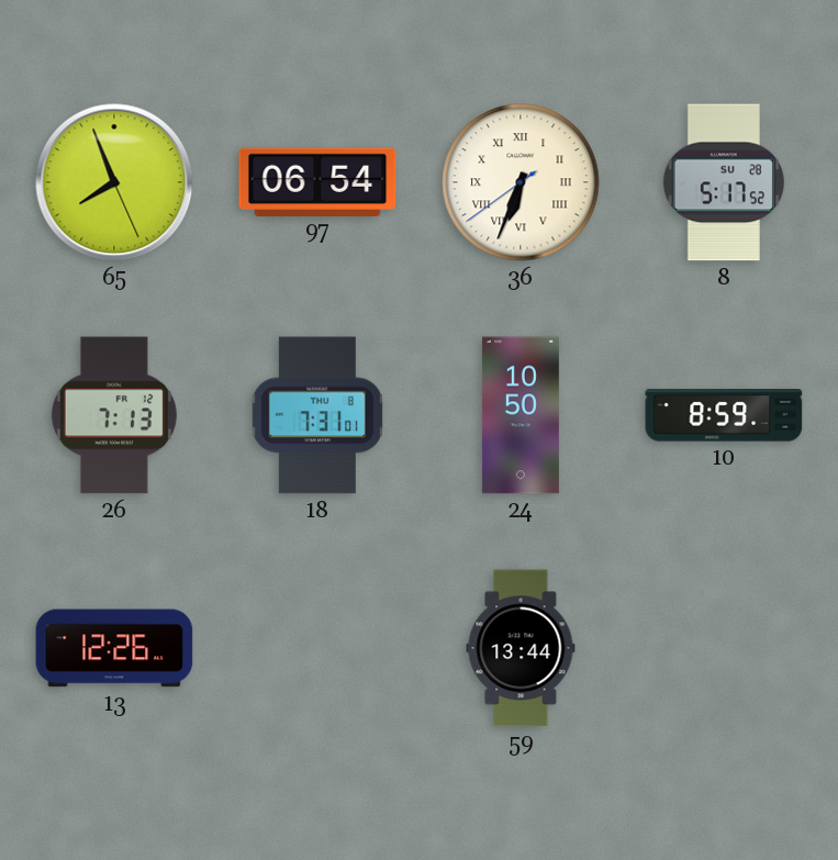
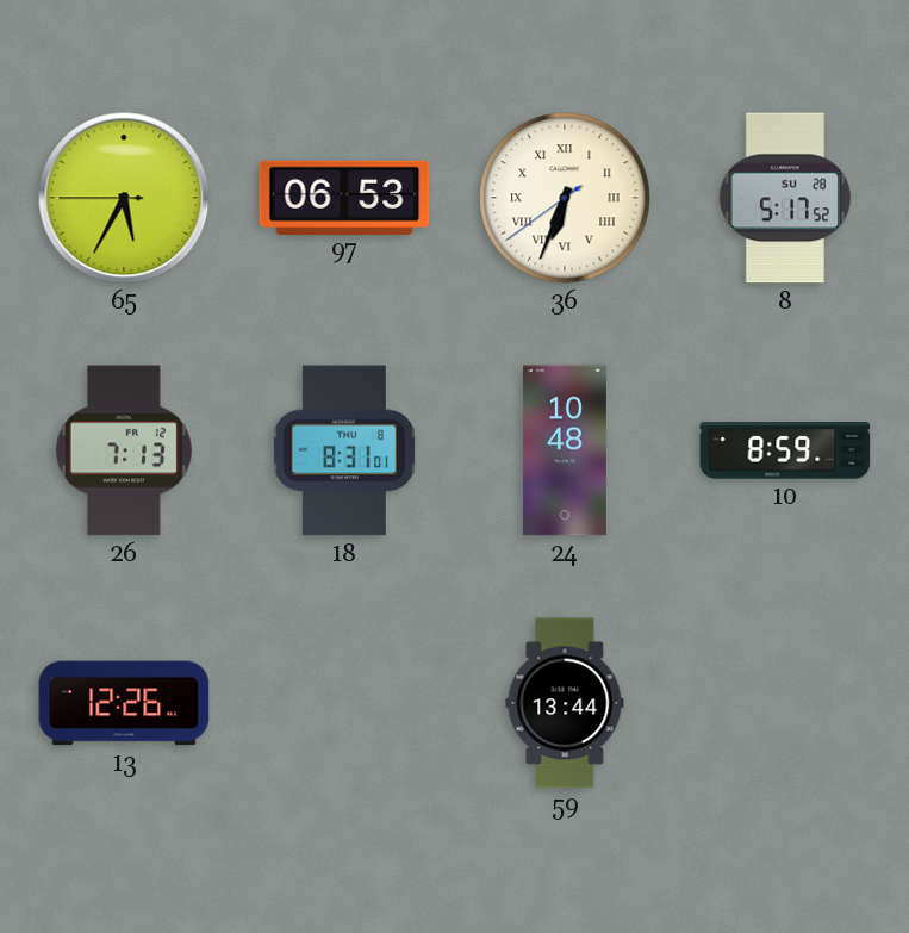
65: 7:56 -> 5:34
97: 06:54 -> 06:53
18: 7:31 -> 8:31
24: 10:50 -> 10:48
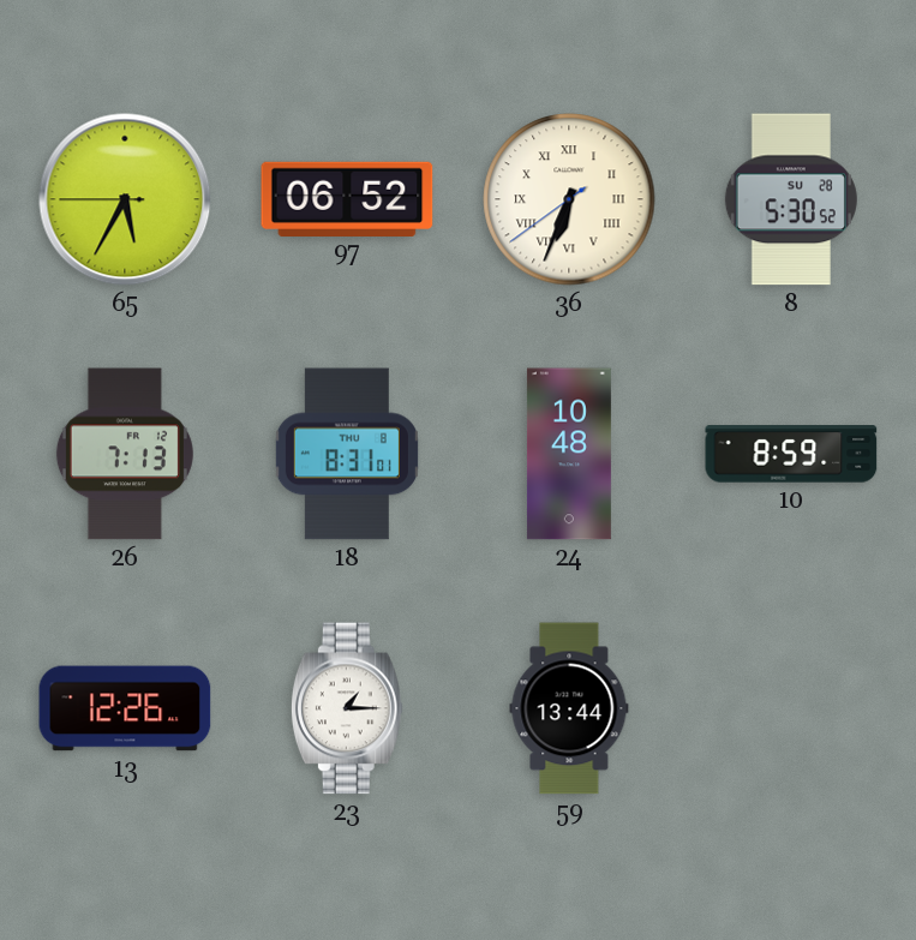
97: 06:53 -> 06:52
8: 5:17 -> 5:30
23: none -> 1:15
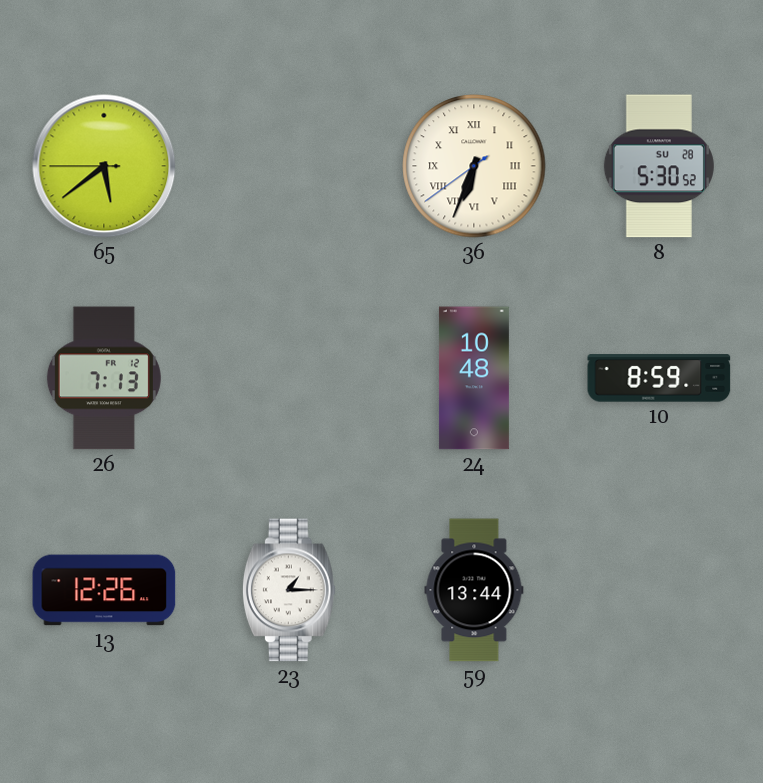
65: 5:34 -> 5:38
97: 06:52 -> none
18: 8:31 -> none
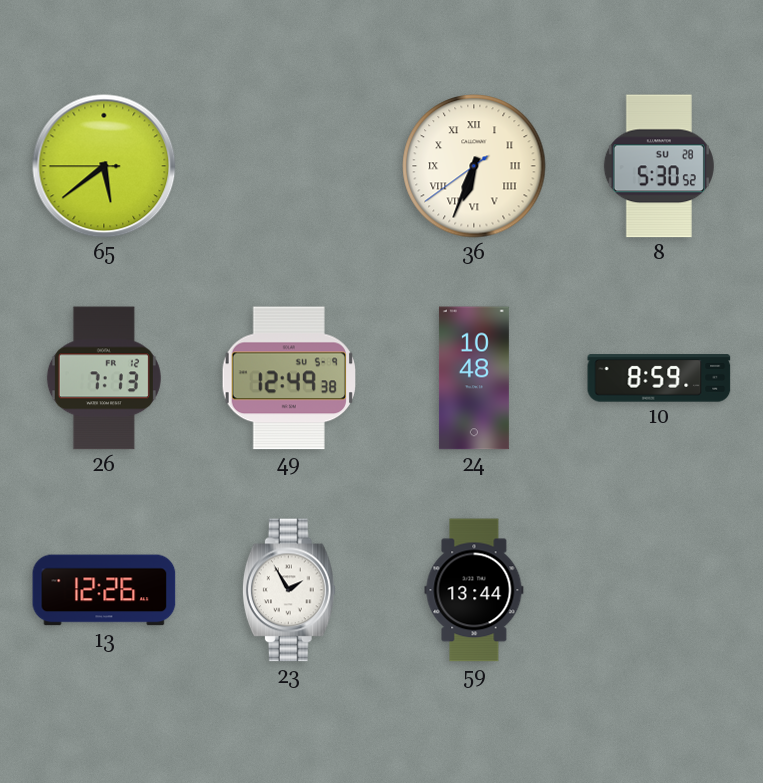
49: none -> 12:49
23: 1:15 -> 1:55
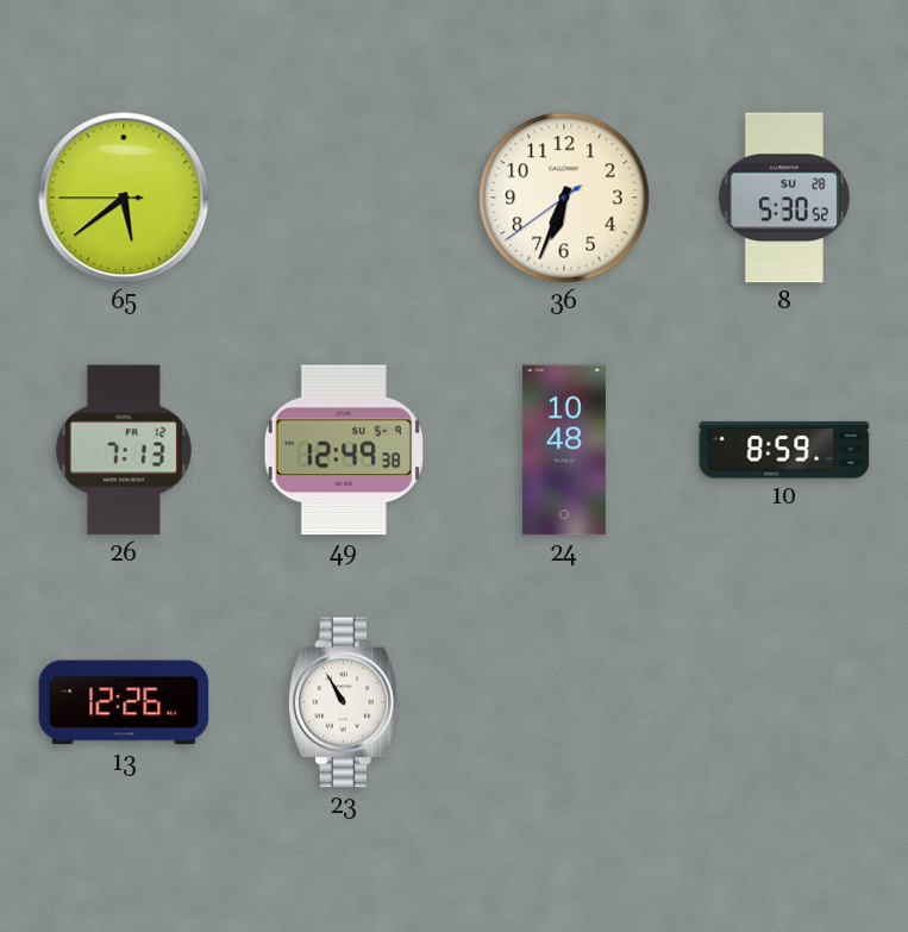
36 numerals: Roman -> Arabic
23: 1:55 -> 10:55
59: 13:44 -> none
